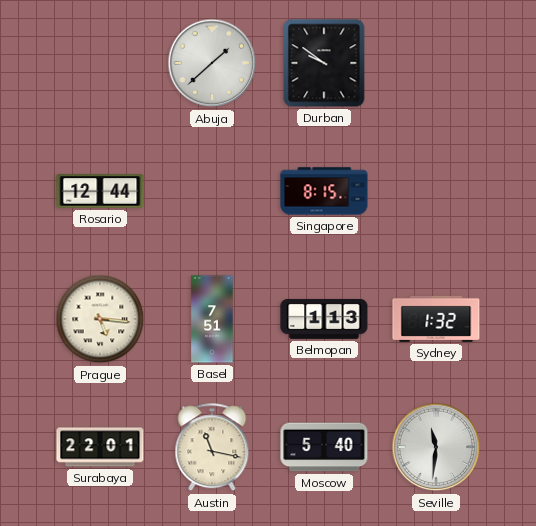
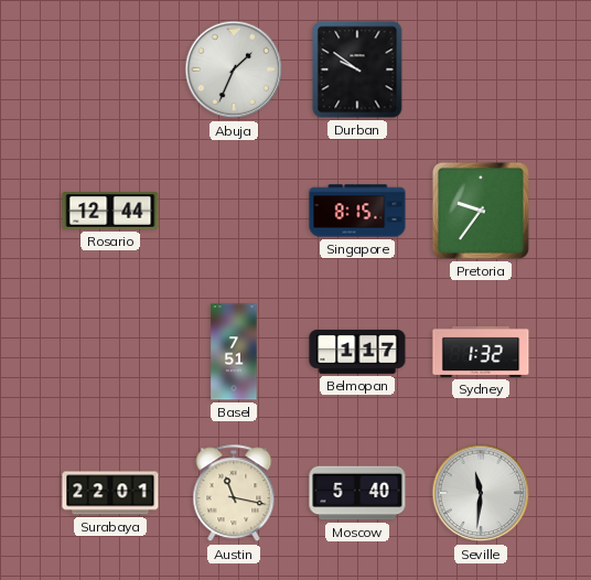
Abuja: 1:38 -> 1:34
Pretoria: none -> 9:36
Prague: 5:16 -> none
Belmopan: 1:13 -> 1:17
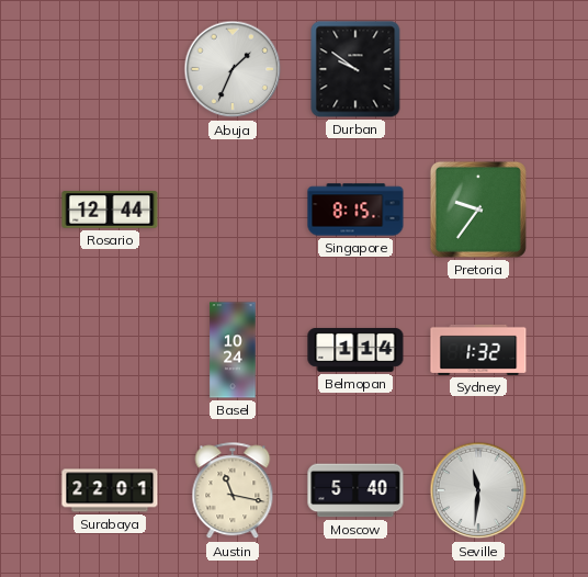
Basel: 7:51 -> 10:24
Belmopan: 1:17 -> 1:14
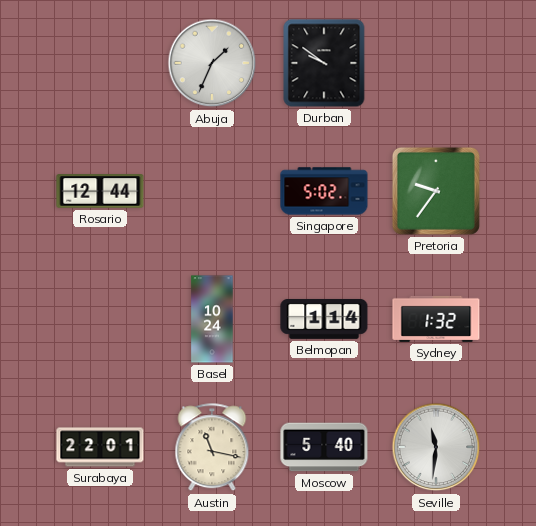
Singapore: 8:15 -> 5:02
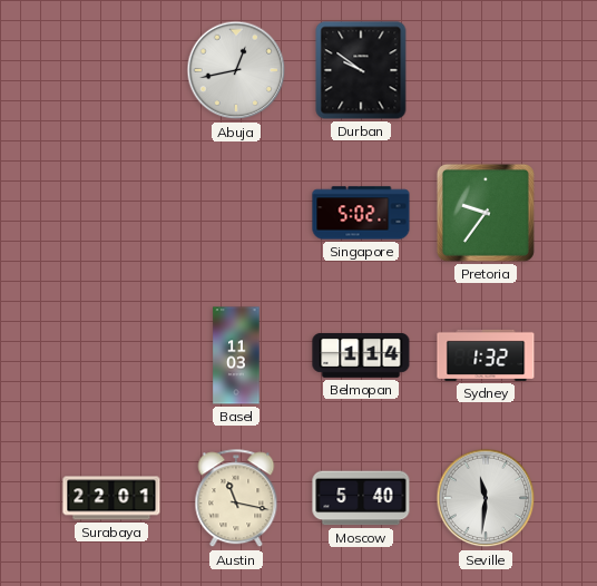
Abuja: 1:34 -> 12:43
Rosario: 12:44 -> none
Basel: 10:24 -> 11:03
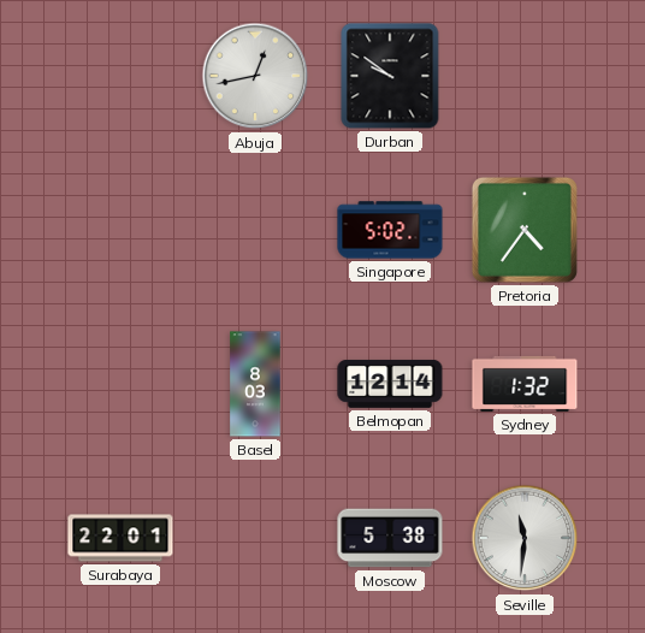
Pretoria: 9:36 -> 4:36
Basel: 11:03 -> 8:03
Belmopan: 1:14 -> 12:14
Austin: 11:17 -> none
Moscow: 5:40 -> 5:38
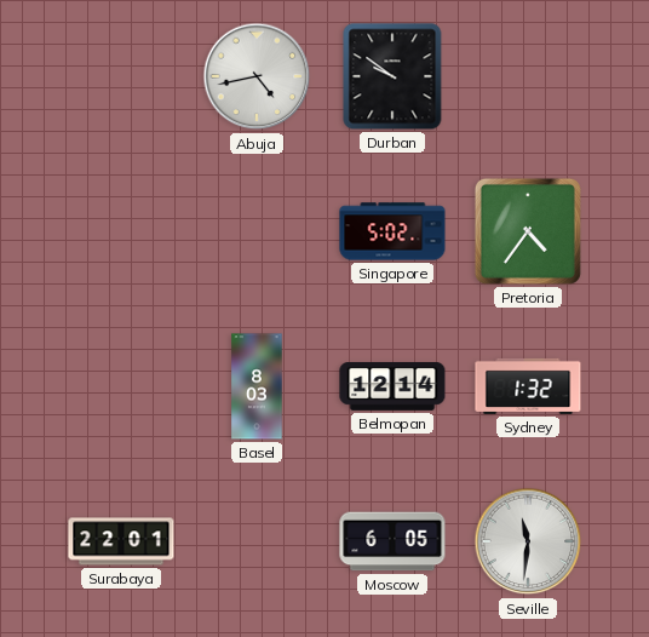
Abuja: 12:43 -> 4:43
Moscow: 5:38 -> 6:05
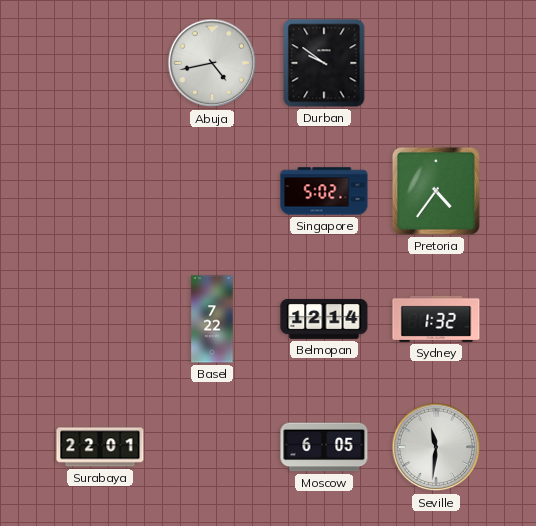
Basel: 8:03 -> 7:22
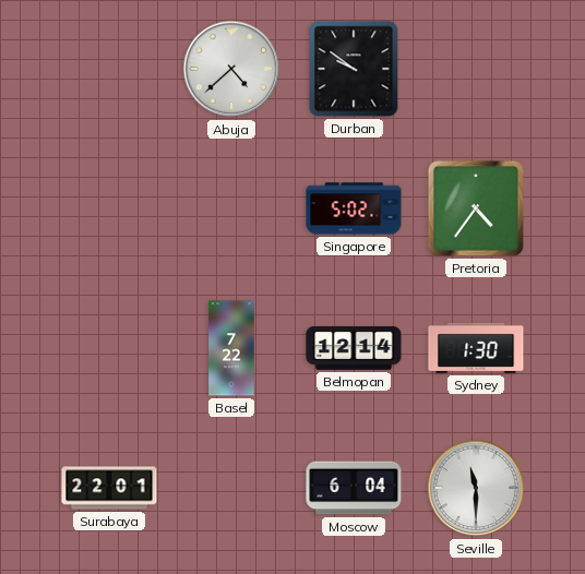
Abuja: 4:43 -> 4:38
Sydney: 1:32 -> 1:30
Moscow: 6:05 -> 6:04
Seville: 11:31 -> 11:30
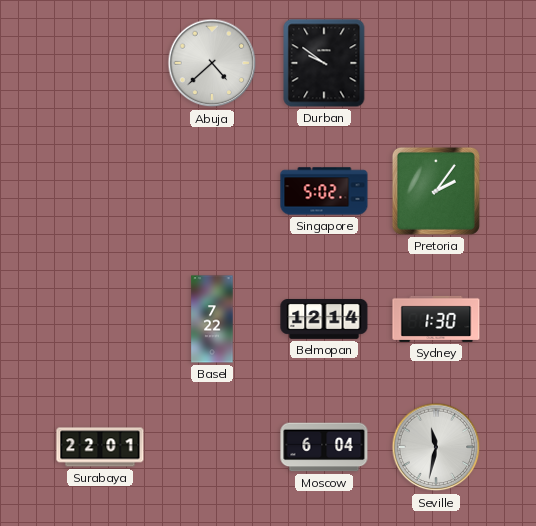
Pretoria: 4:36 -> 2:06
Seville: 11:30 -> 11:32
